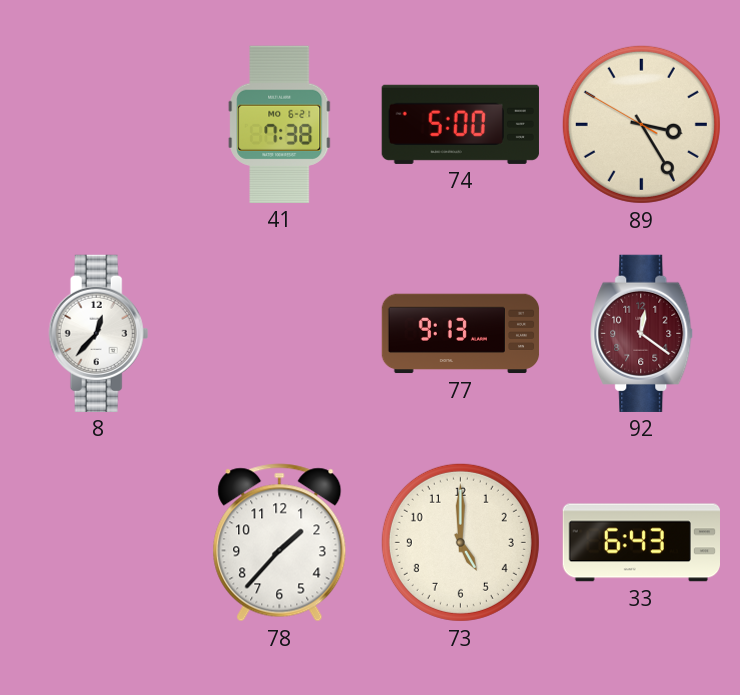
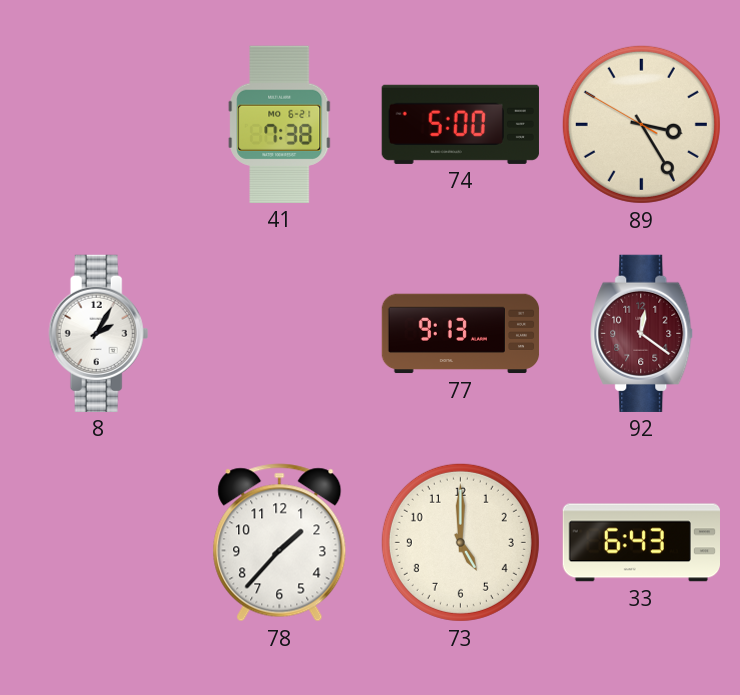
8: 12:37 -> 2:05
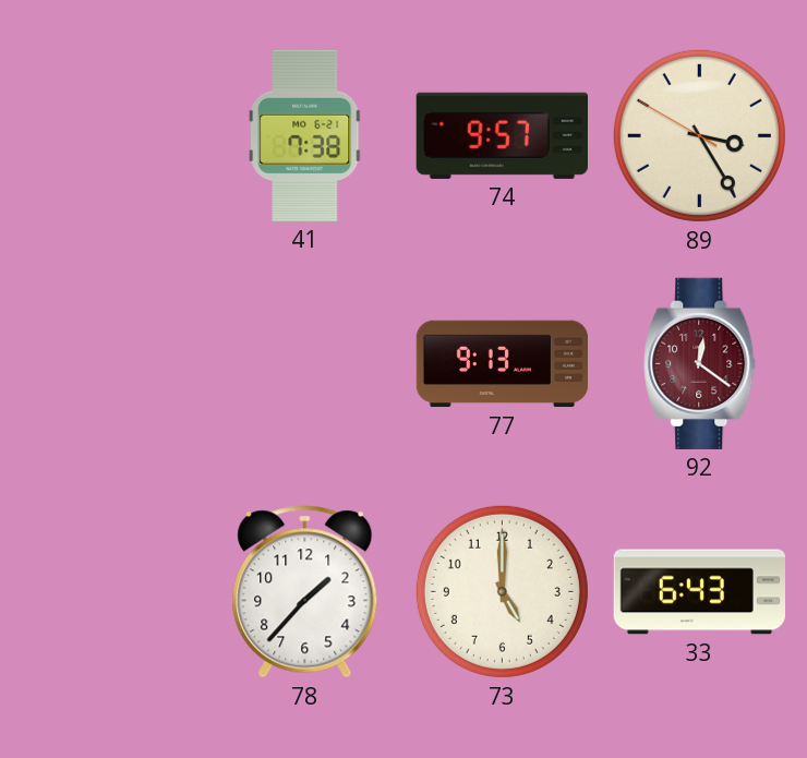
74: 5:00 -> 9:57
8: 2:05 -> none
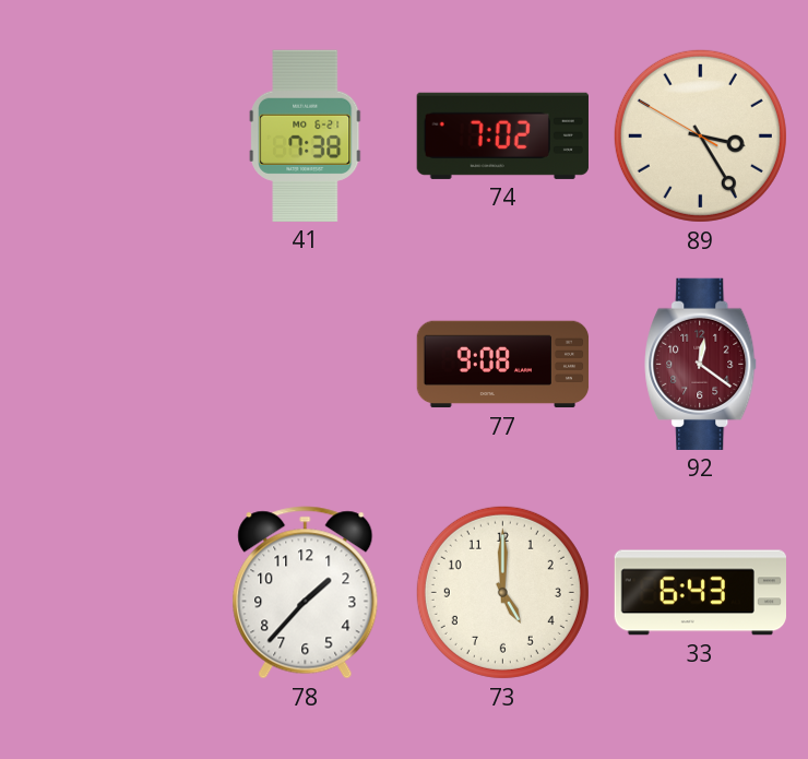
74: 9:57 -> 7:02
77: 9:13 -> 9:08
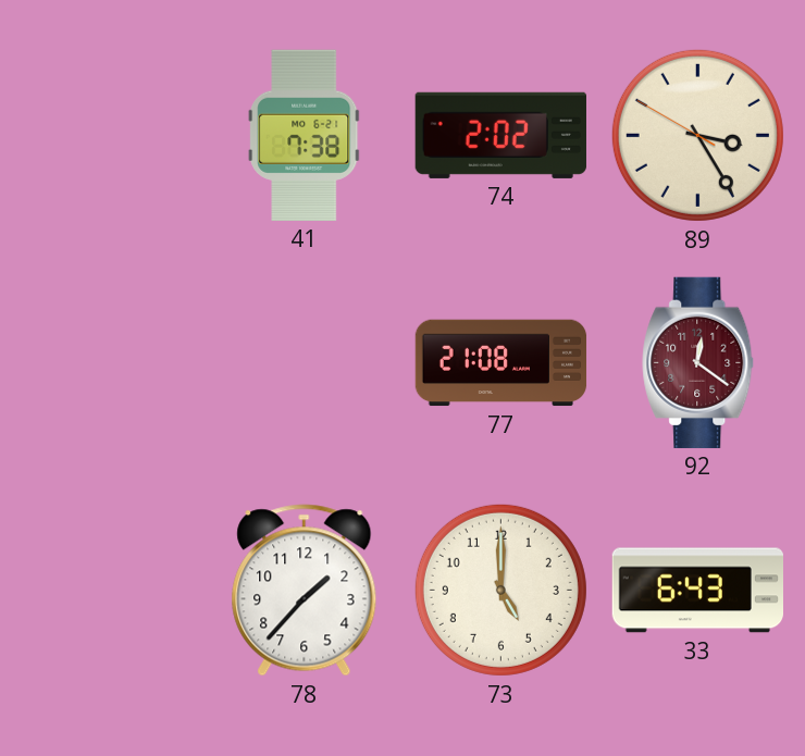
74: 7:02 -> 2:02
77: 9:08 -> 21:08
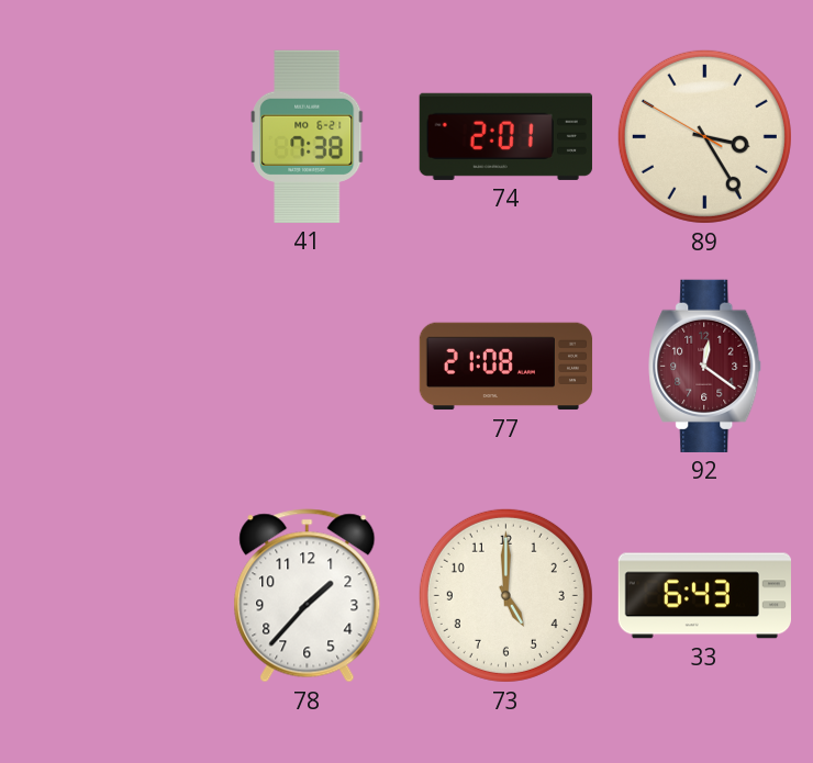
74: 2:02 -> 2:01
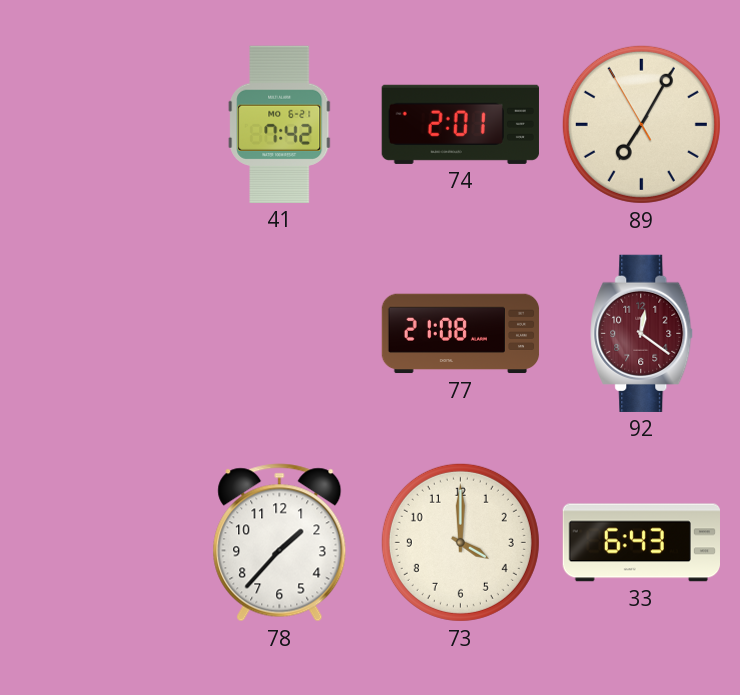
41: 7:38 -> 7:42
89: 3:24 -> 7:04
73: 5:00 -> 4:00
